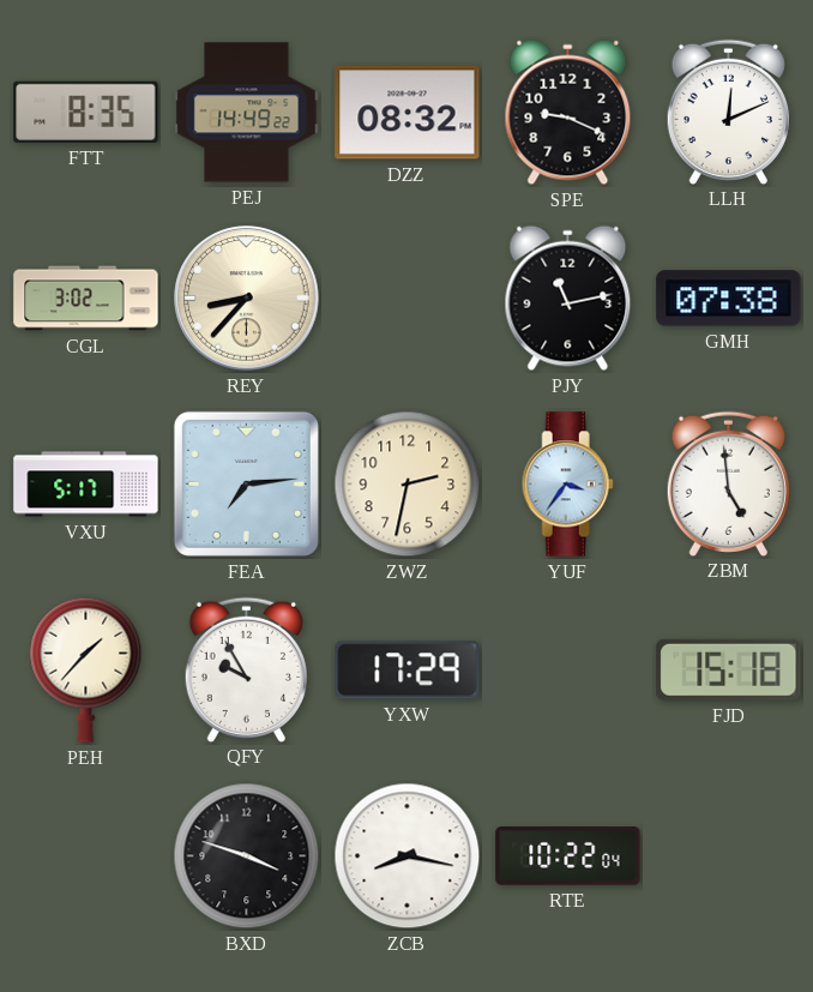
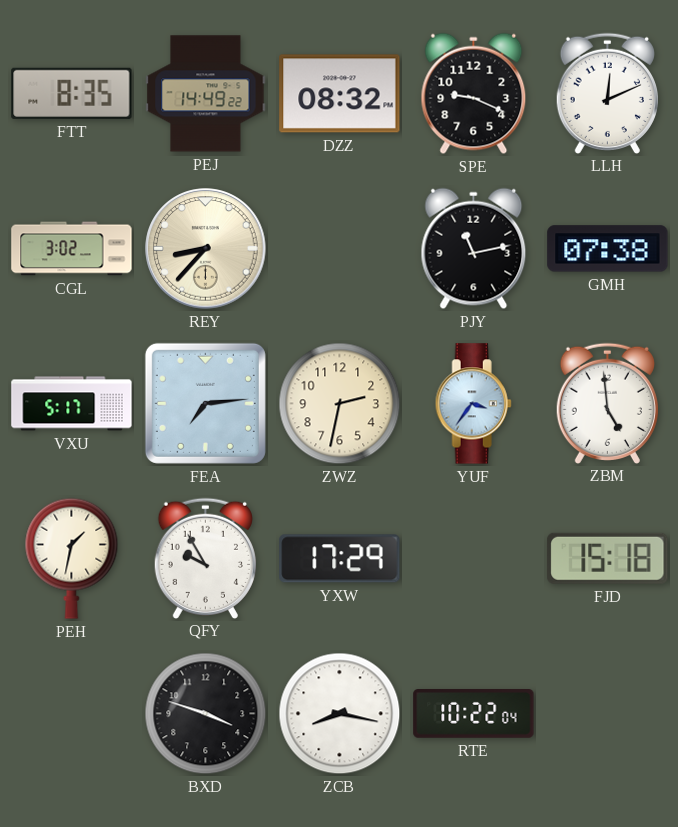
PEH: 1:37 -> 1:32
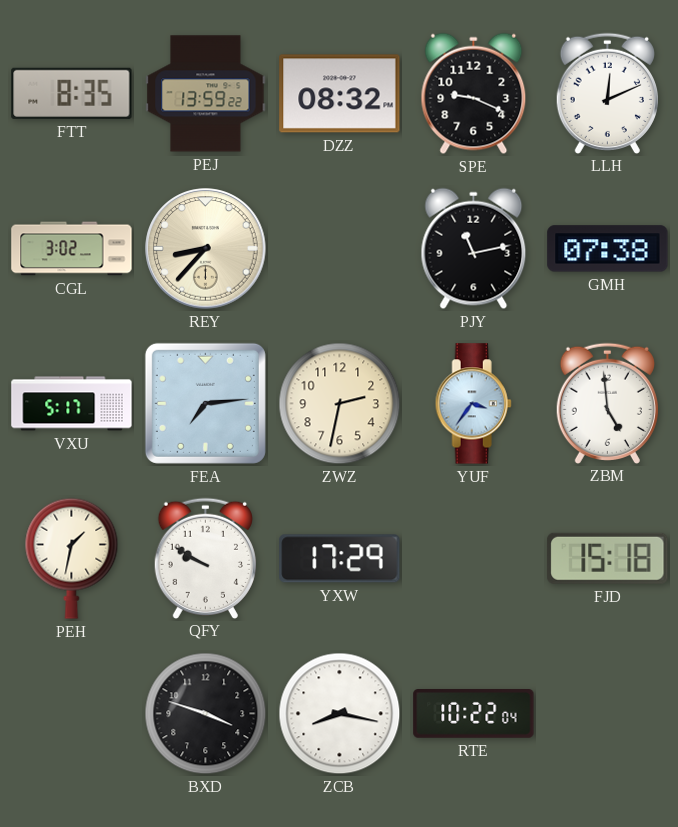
PEJ: 14:49 -> 13:59
QFY: 9:55 -> 9:50
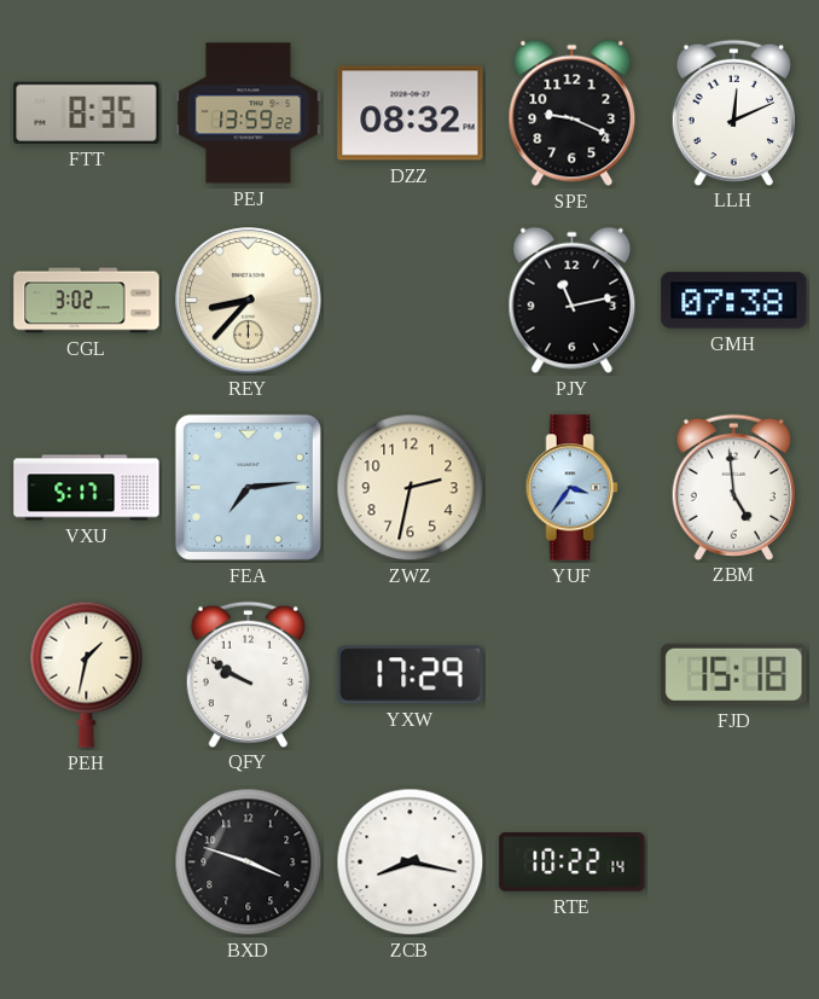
RTE: 10:22:04 -> 10:22:14
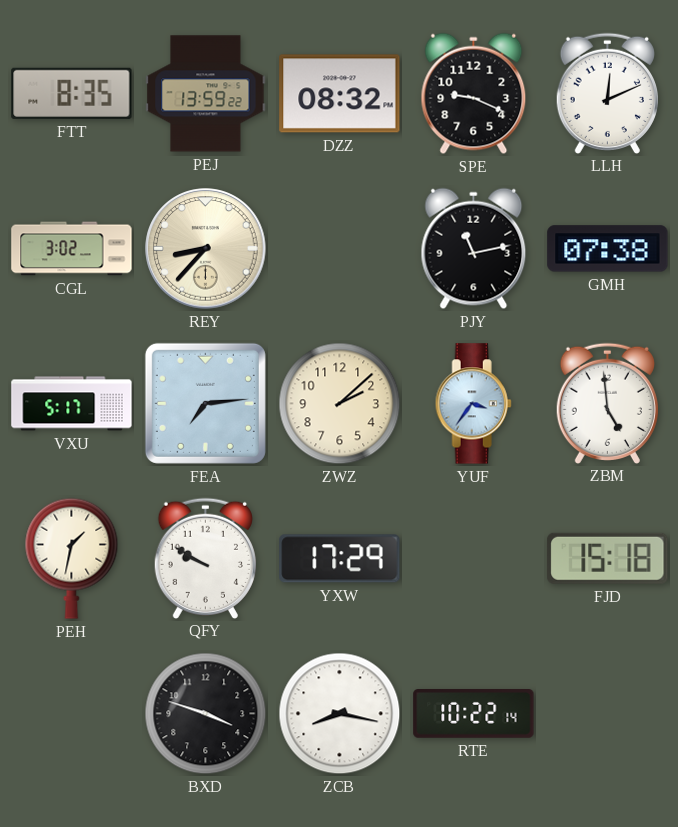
ZWZ: 2:32 -> 2:08
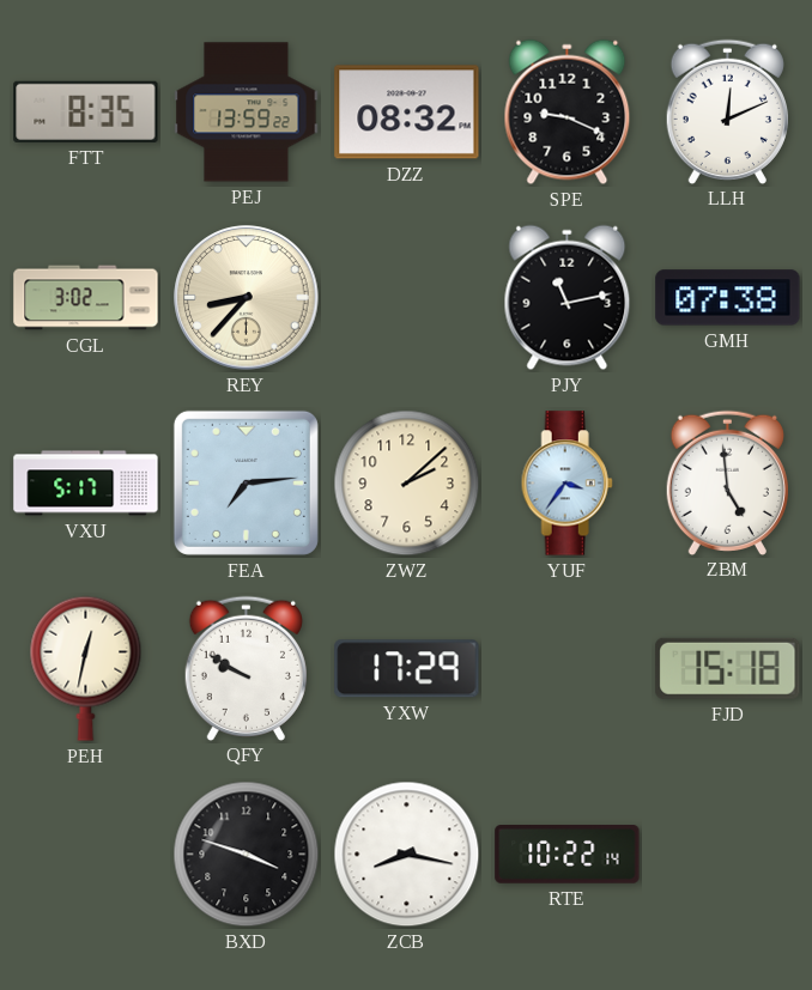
PEH: 1:32 -> 12:32
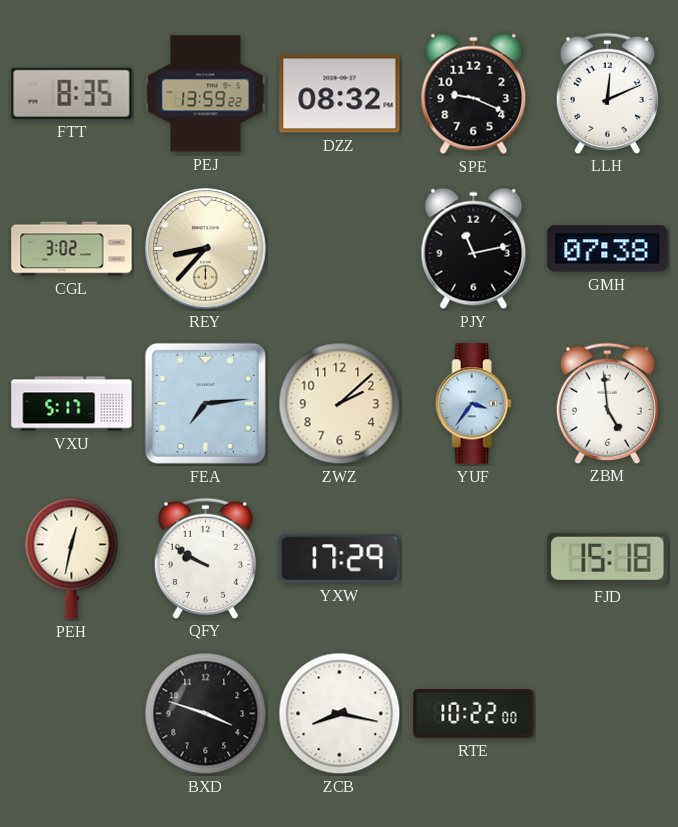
RTE: 10:22:14 -> 10:22:00
